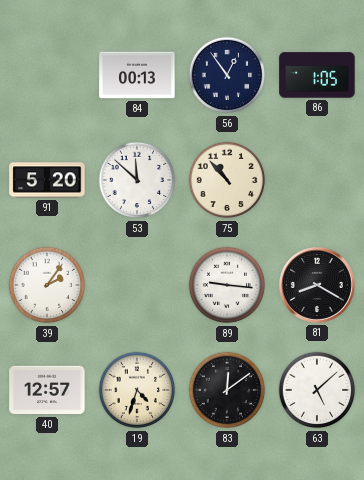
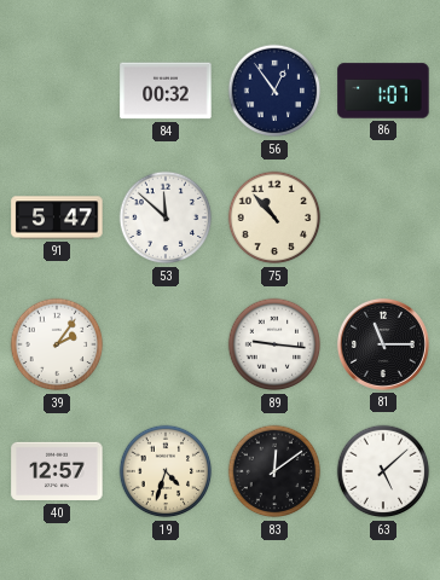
84: 00:13 -> 00:32
86: 1:05 -> 1:07
91: 5:20 -> 5:47
81: 8:20 -> 11:15
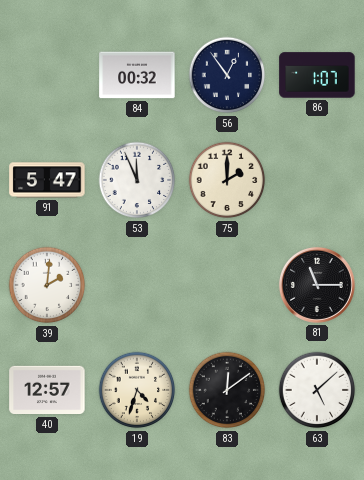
53: 11:52 -> 11:56
75: 10:53 -> 2:00
39: 2:06 -> 2:01
89: 9:16 -> none
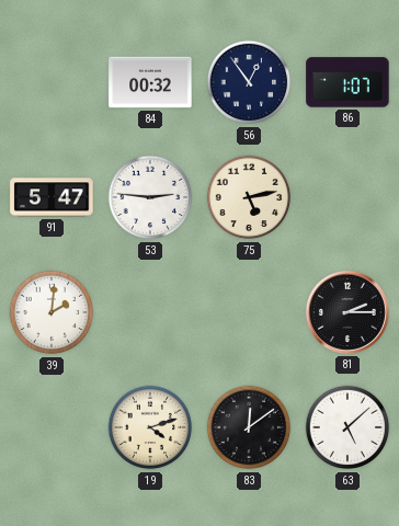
53: 11:56 -> 2:46
75: 2:00 -> 5:13
81: 11:15 -> 2:15
40: 12:57 -> none
19: 4:33 -> 4:12
